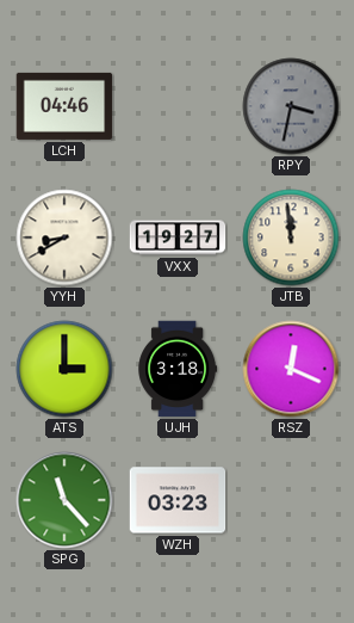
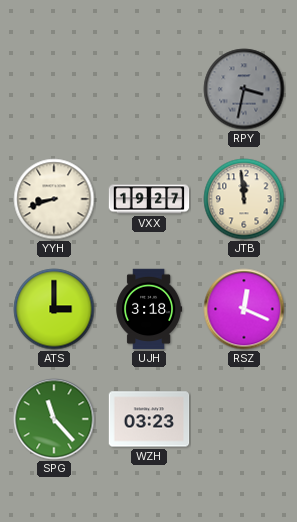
LCH: 04:46 -> none
YYH: 8:40 -> 8:42
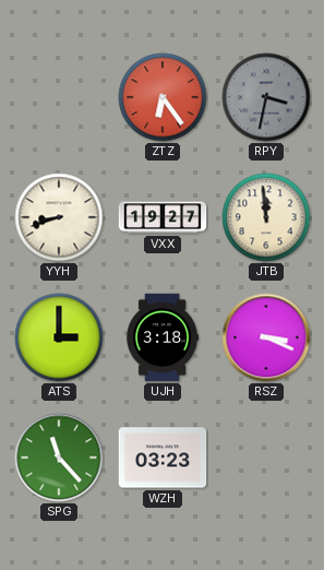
ZTZ: none -> 6:24
RSZ: 12:19 -> 3:19
